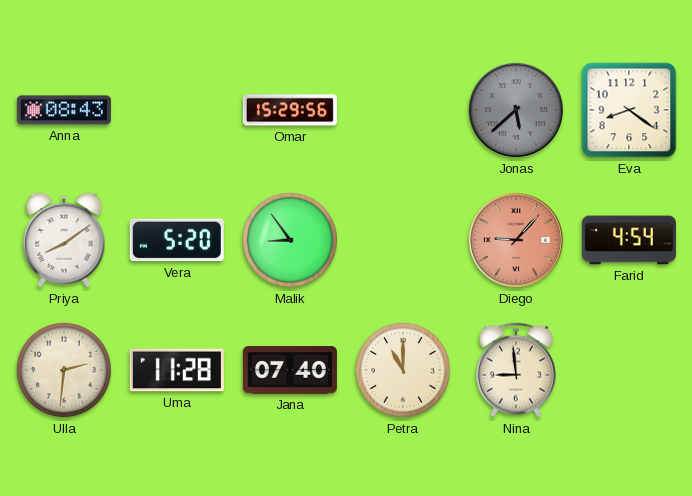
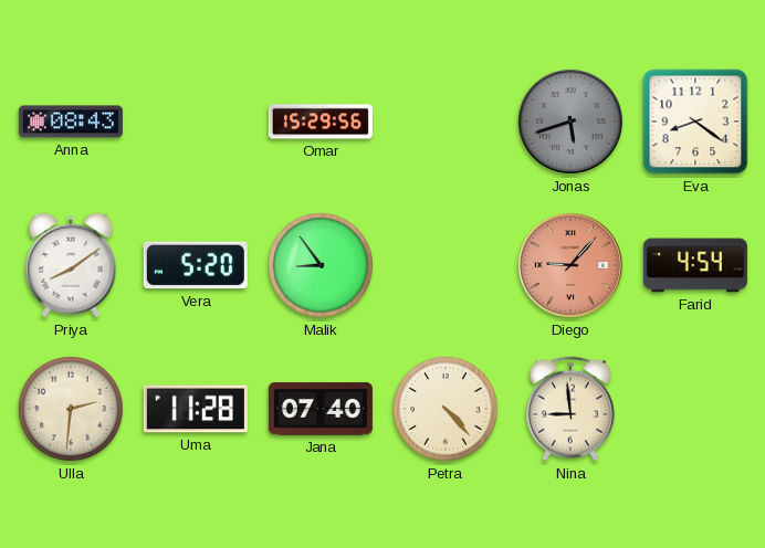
Jonas: 5:38 -> 5:42
Petra: 11:00 -> 4:23
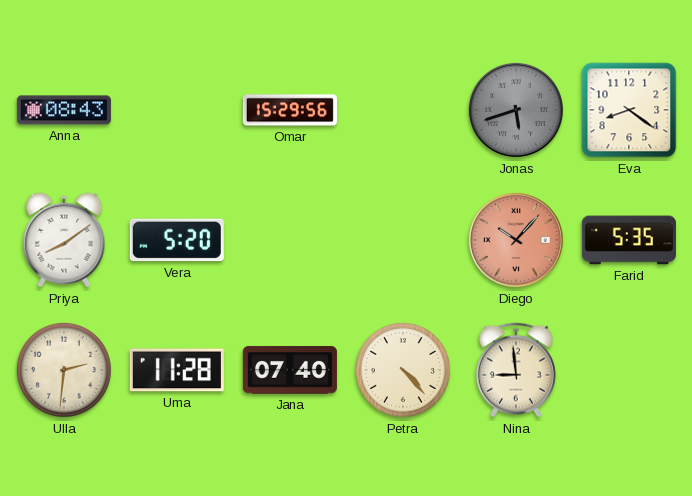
Malik: 8:54 -> none
Diego: 9:07 -> 10:07
Farid: 4:54 -> 5:35
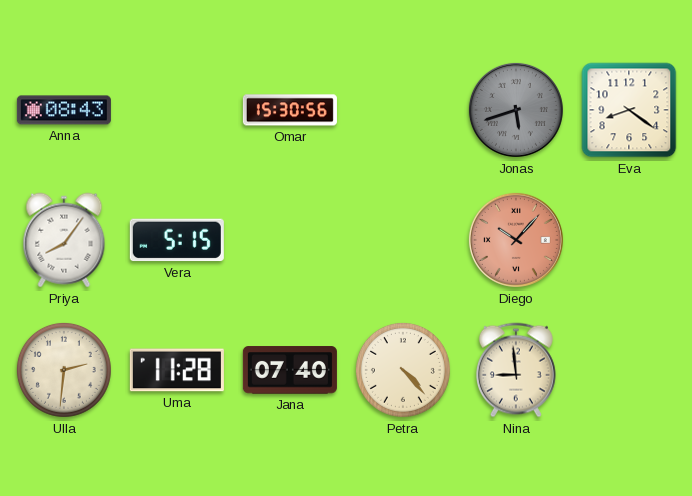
Omar: 15:29 -> 15:30
Priya: 8:09 -> 8:06
Vera: 5:20 -> 5:15
Farid: 5:35 -> none
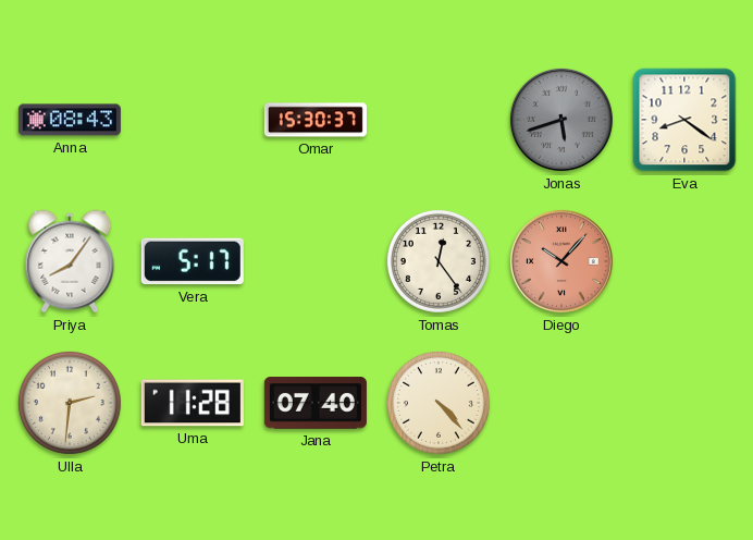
Omar: 15:30:56 -> 15:30:37
Vera: 5:15 -> 5:17
Tomas: none -> 12:24
Nina: 8:59 -> none
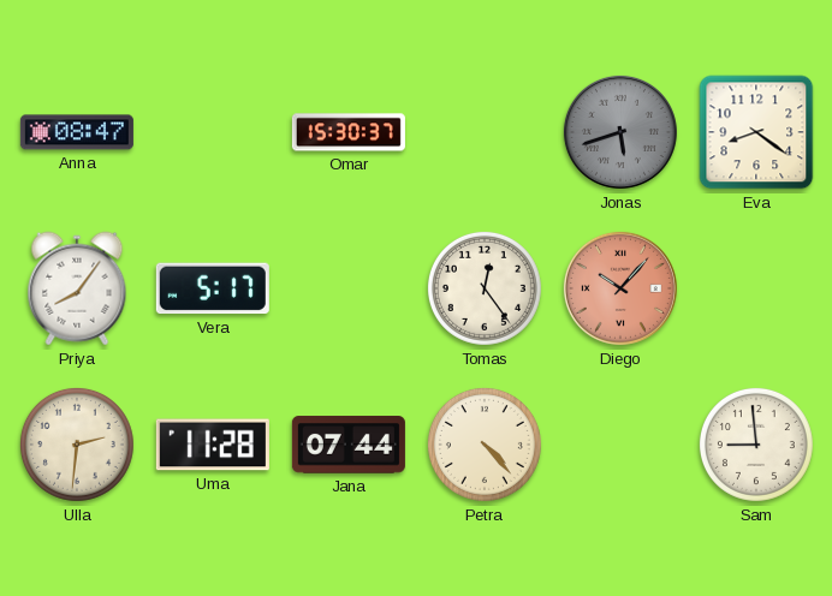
Anna: 08:43 -> 08:47
Jana: 07:40 -> 07:44
Sam: none -> 8:59
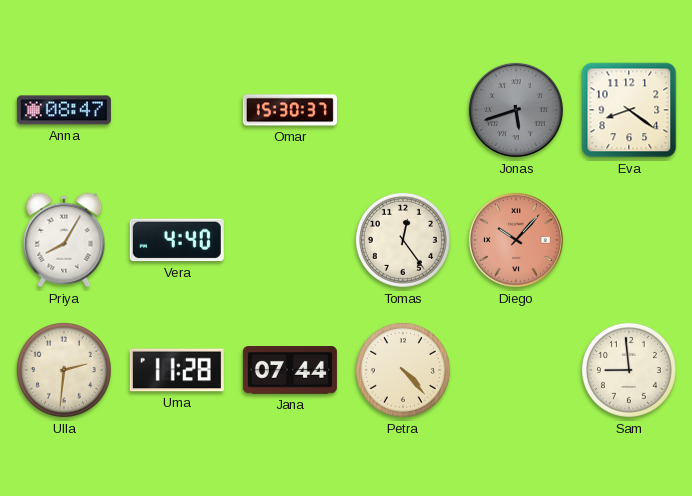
Priya: 8:06 -> 8:05
Vera: 5:17 -> 4:40
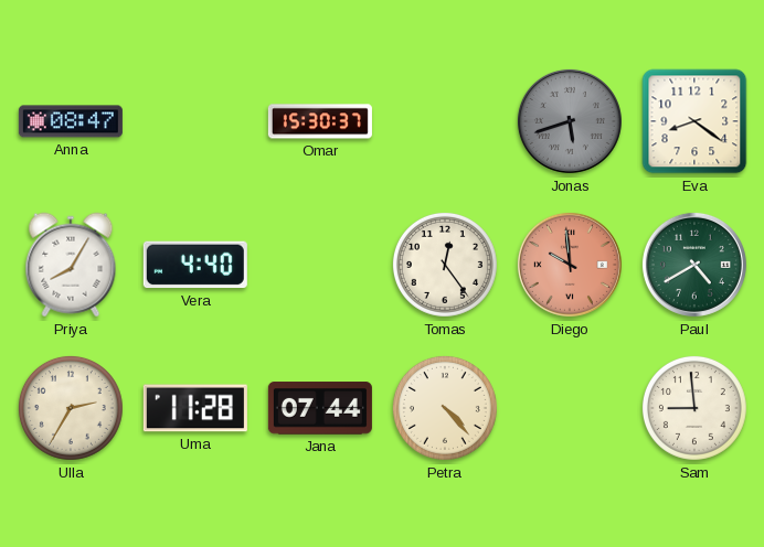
Diego: 10:07 -> 9:59
Paul: none -> 4:40
Ulla: 2:31 -> 2:35
